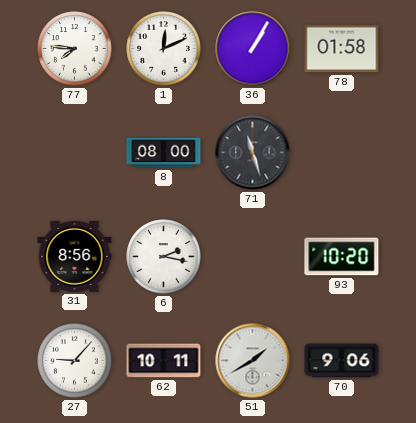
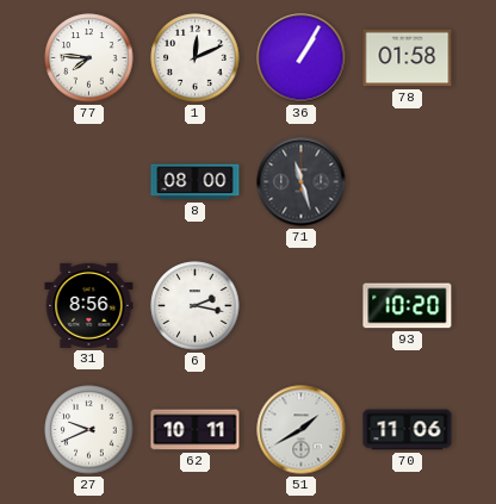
27: 9:07 -> 9:41
70: 9:06 -> 11:06
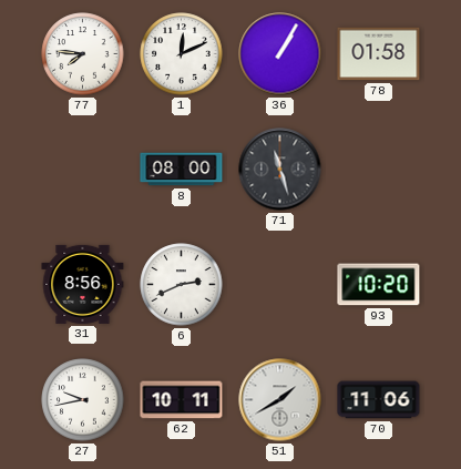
6: 2:17 -> 2:41
27: 9:41 -> 9:43
